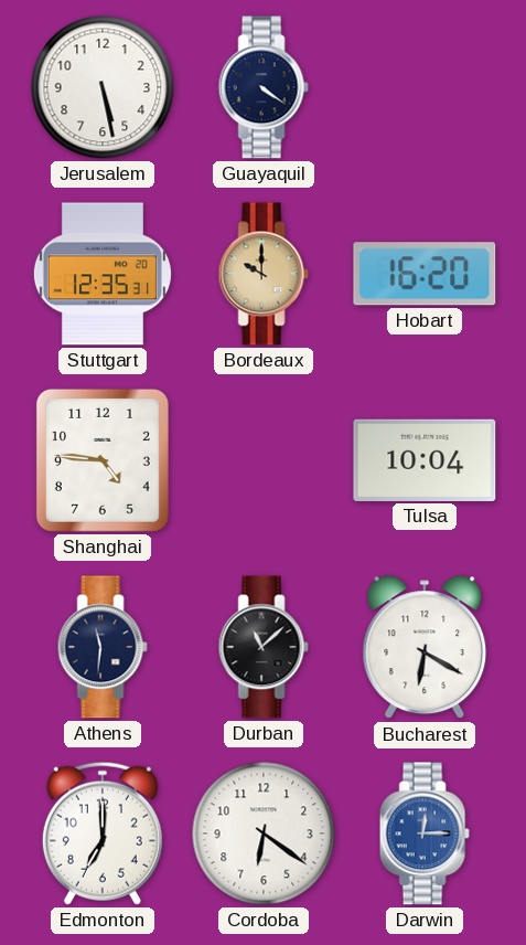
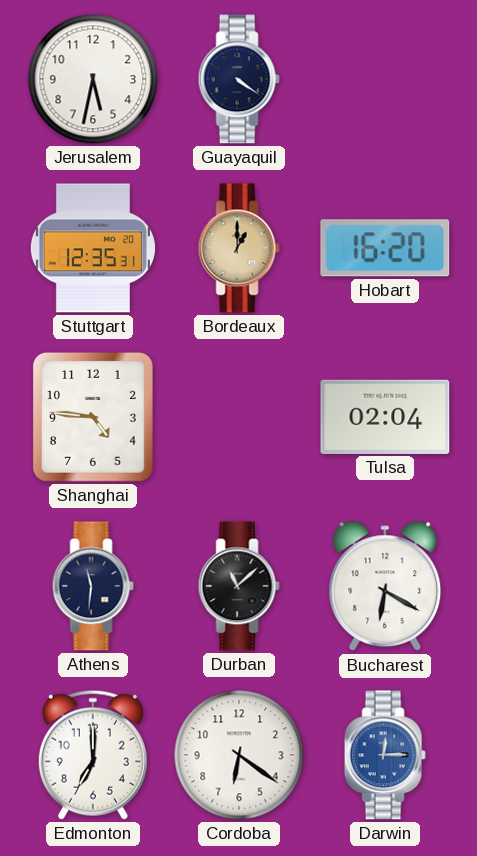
Jerusalem: 5:28 -> 5:32
Bordeaux: 10:00 -> 1:00
Tulsa: 10:04 -> 02:04
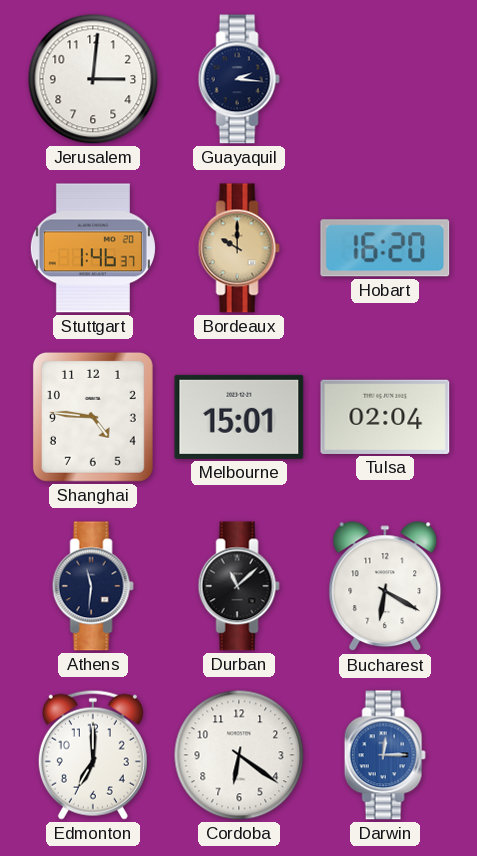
Jerusalem: 5:32 -> 3:01
Guayaquil: 4:21 -> 2:16
Stuttgart: 12:35 -> 1:46
Bordeaux: 1:00 -> 10:00
Melbourne: none -> 15:01
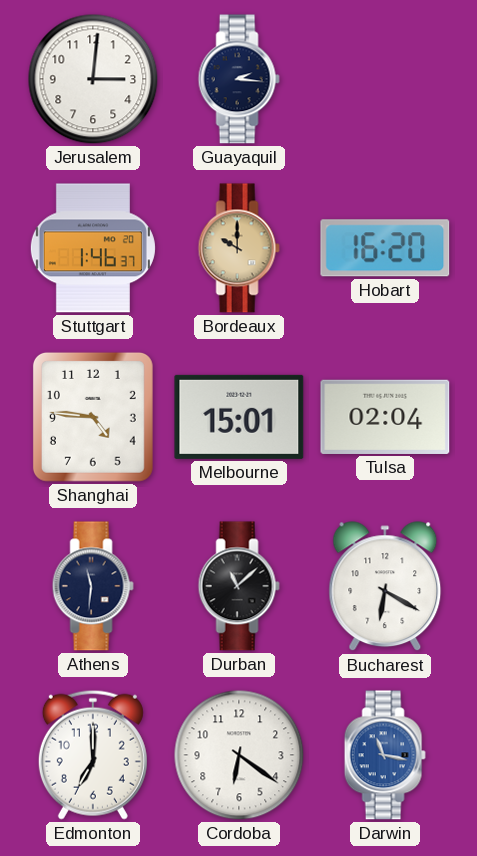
Darwin: 12:15 -> 11:17
